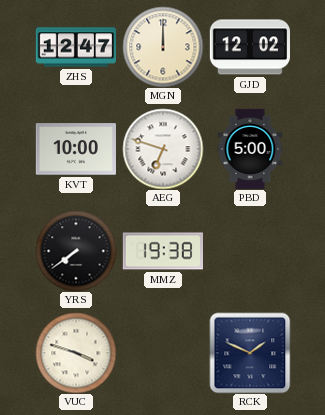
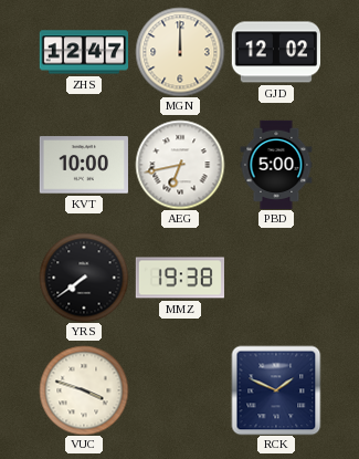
AEG: 6:48 -> 6:43
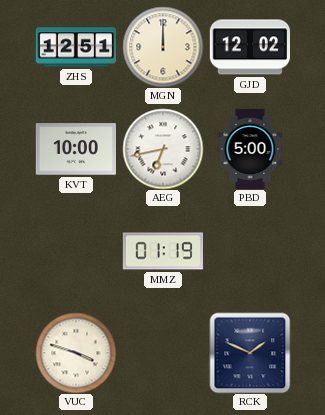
ZHS: 12:47 -> 12:51
YRS: 7:39 -> none
MMZ: 19:38 -> 01:19
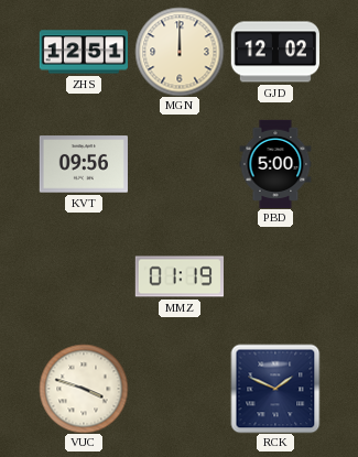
KVT: 10:00 -> 09:56
AEG: 6:43 -> none
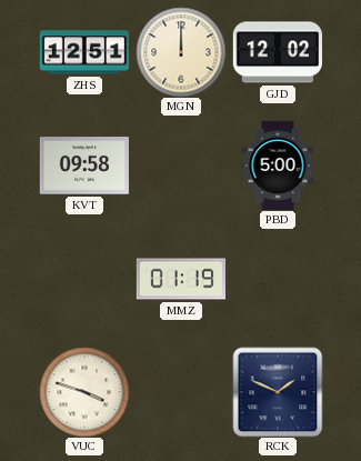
KVT: 09:56 -> 09:58
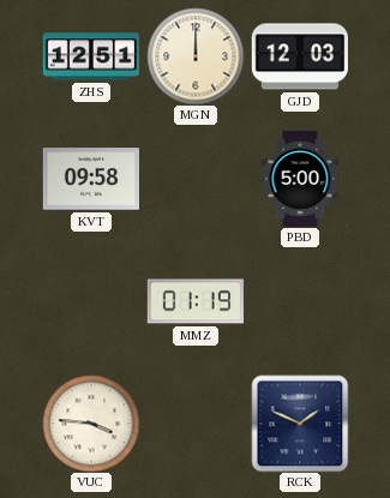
GJD: 12:02 -> 12:03
VUC: 3:48 -> 3:46
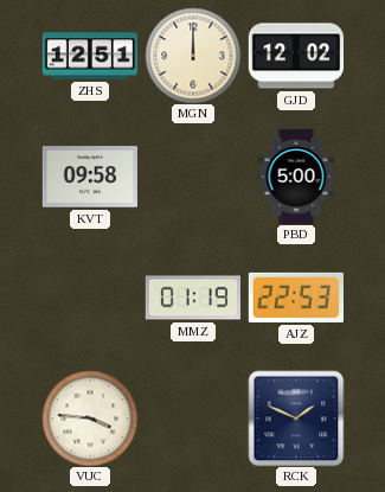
GJD: 12:03 -> 12:02
AJZ: none -> 22:53
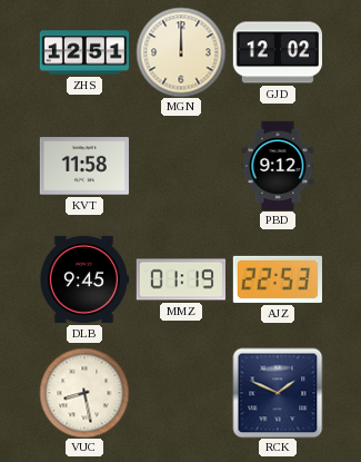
KVT: 09:58 -> 11:58
PBD: 5:00 -> 9:12
DLB: none -> 9:45
VUC: 3:46 -> 8:28
